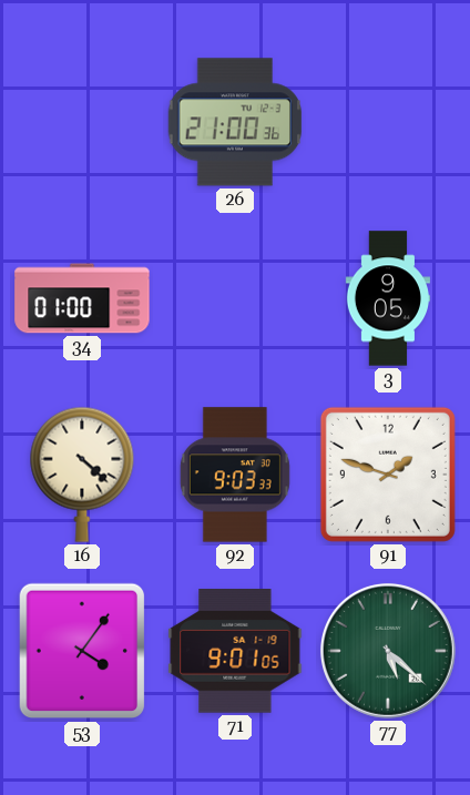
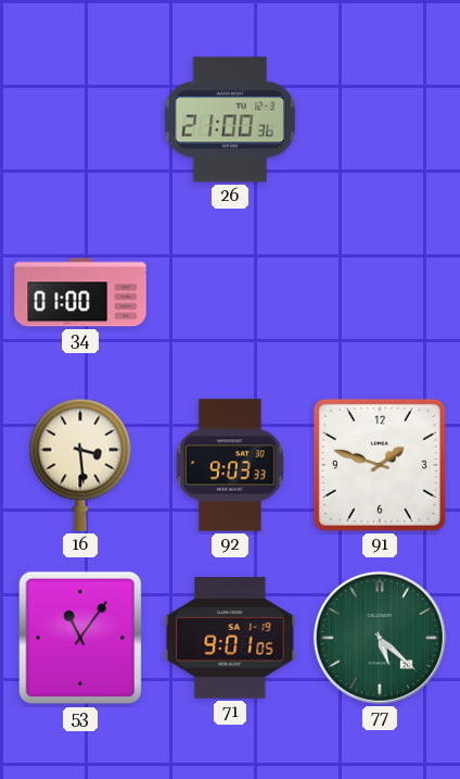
3: 9:05 -> none
16: 4:22 -> 3:29
53: 4:06 -> 11:06
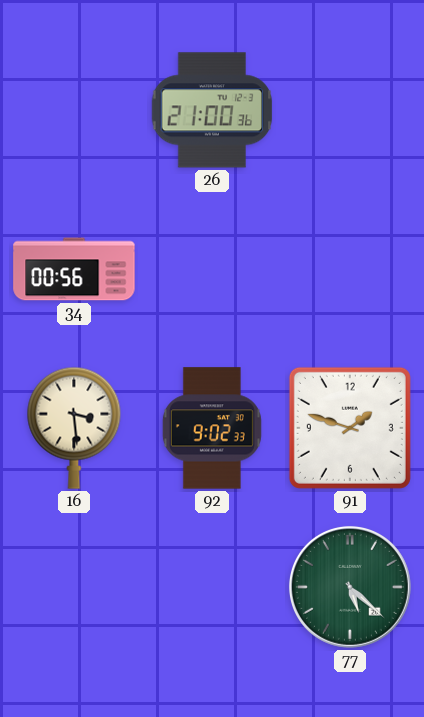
34: 01:00 -> 00:56
92: 9:03 -> 9:02
53: 11:06 -> none
71: 9:01 -> none
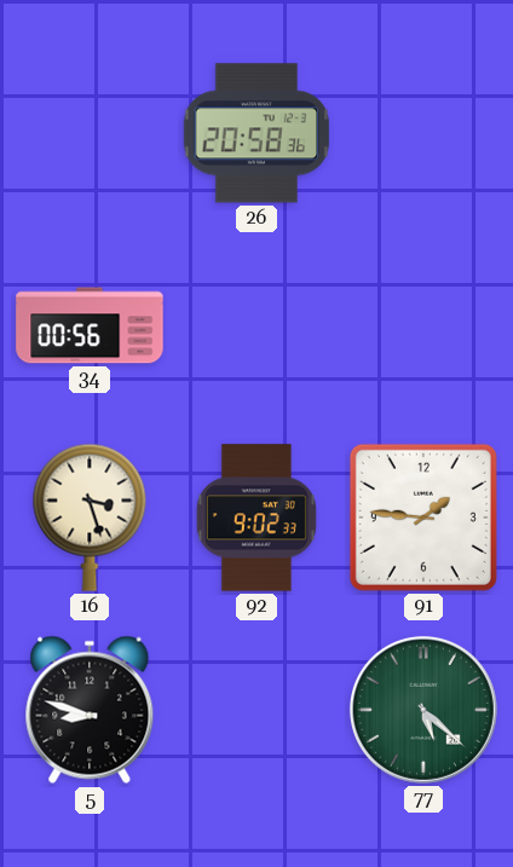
26: 21:00 -> 20:58
16: 3:29 -> 3:27
91: 1:48 -> 1:46
5: none -> 8:48
